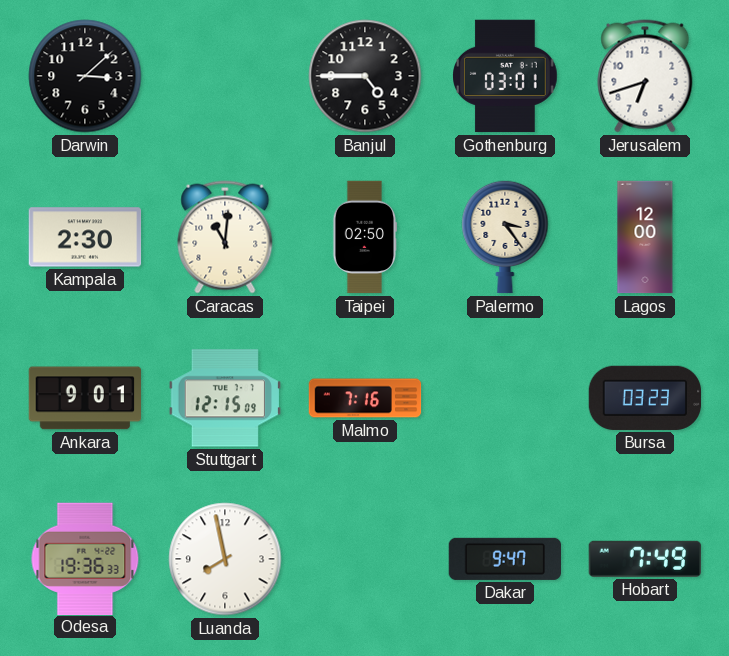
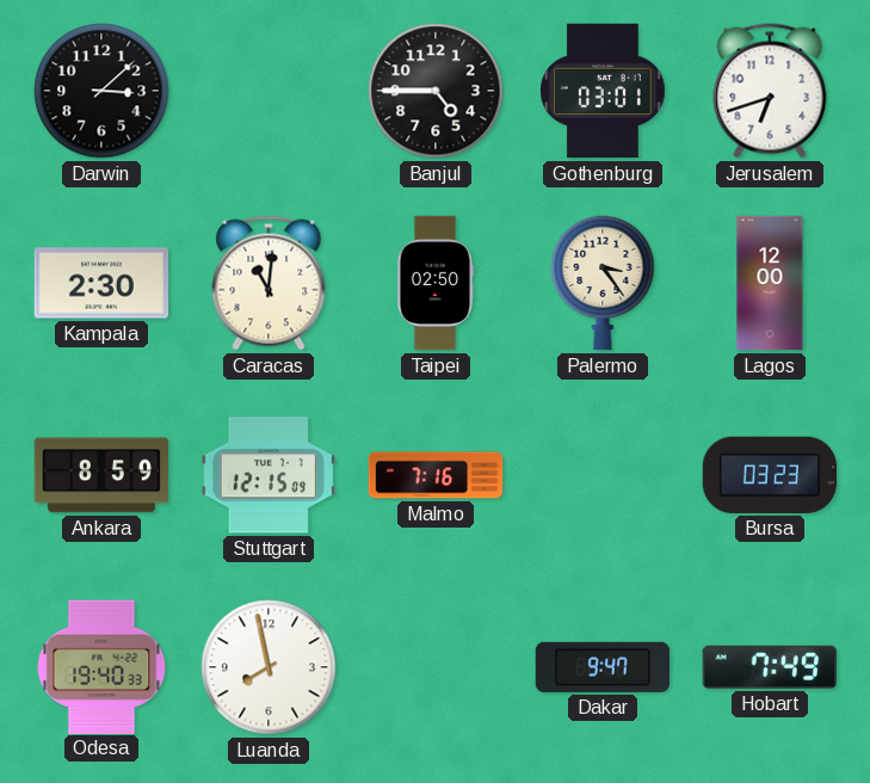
Ankara: 9:01 -> 8:59
Odesa: 19:36 -> 19:40
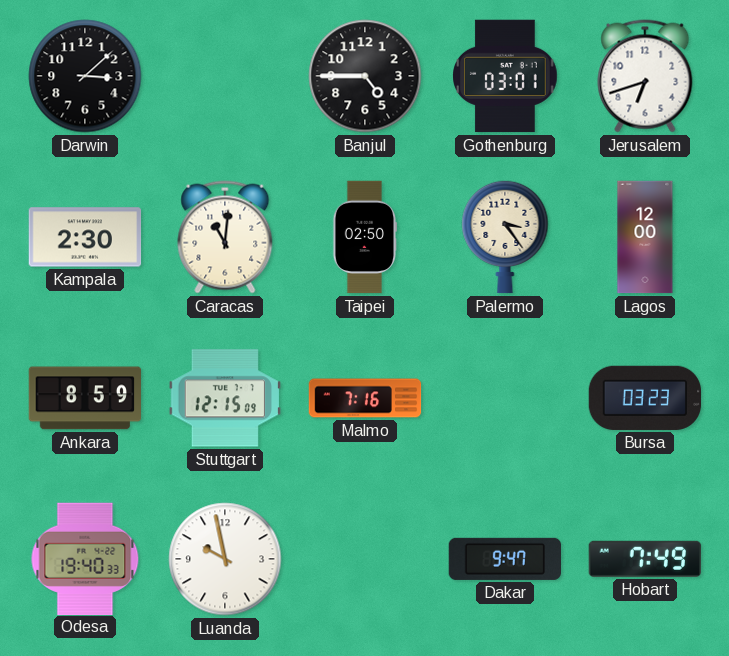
Luanda: 7:58 -> 9:58
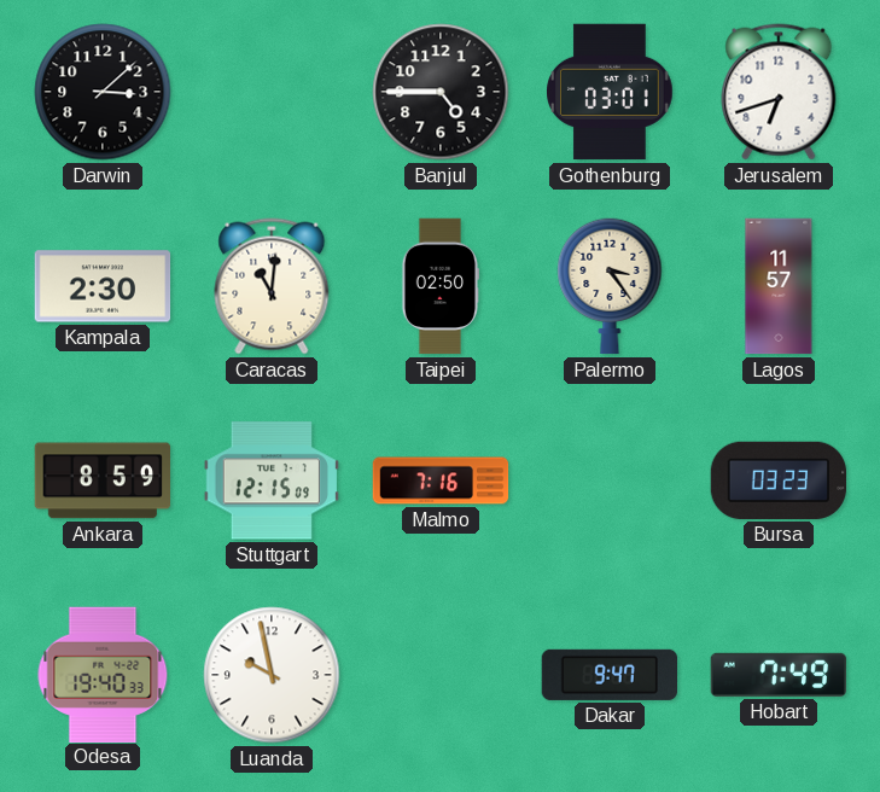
Lagos: 12:00 -> 11:57
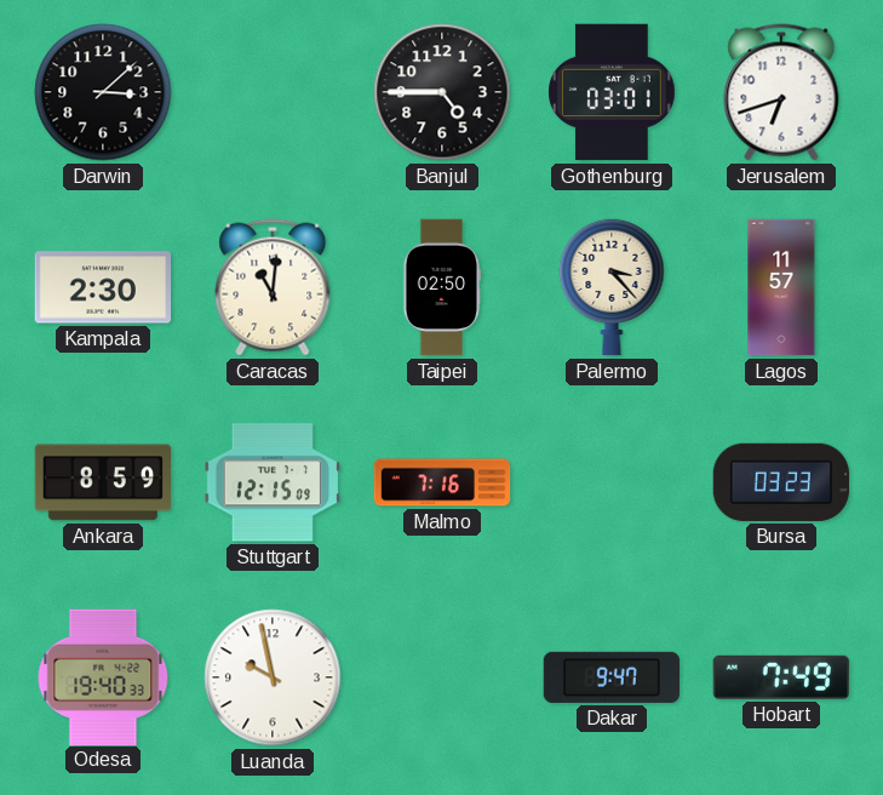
Palermo: 3:24 -> 3:23
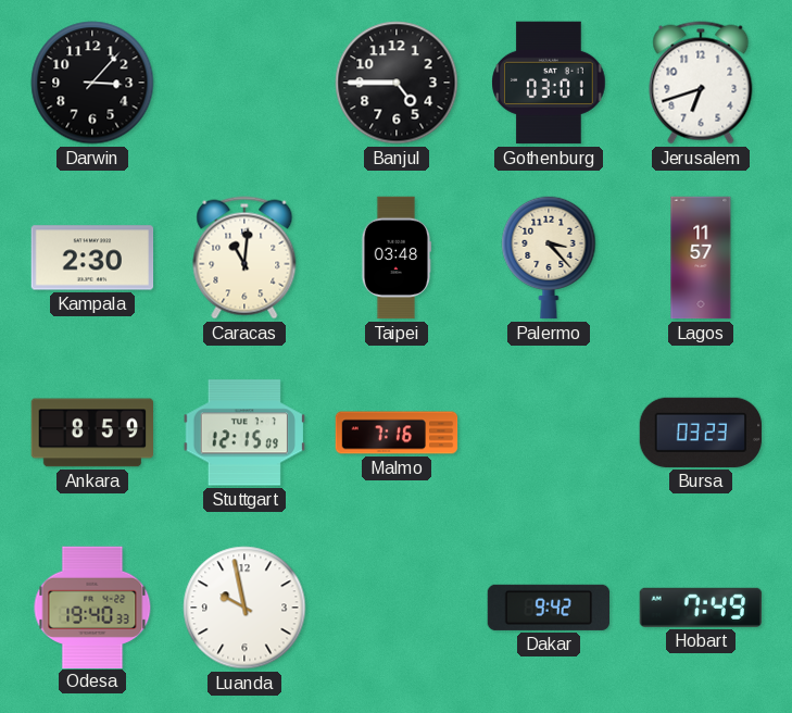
Darwin: 3:08 -> 3:07
Taipei: 02:50 -> 03:48
Dakar: 9:47 -> 9:42
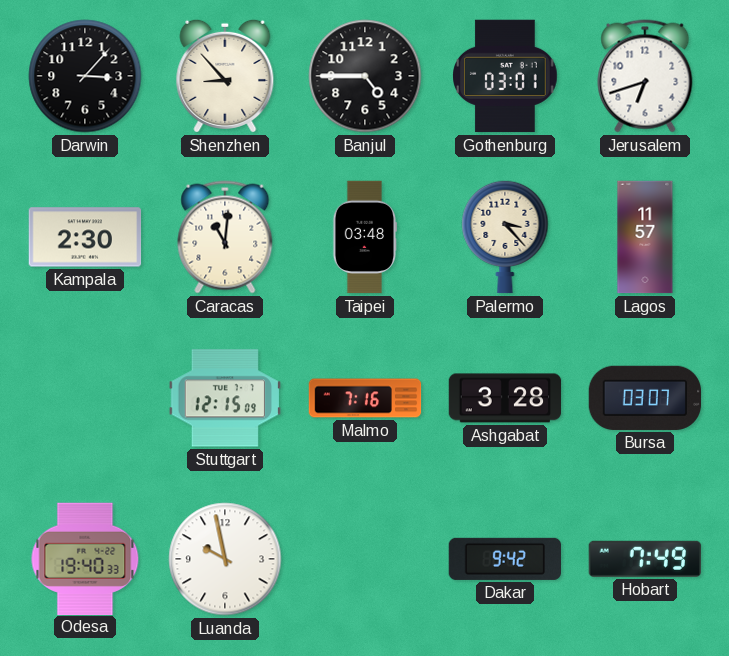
Shenzhen: none -> 8:53
Ankara: 8:59 -> none
Ashgabat: none -> 3:28
Bursa: 03:23 -> 03:07
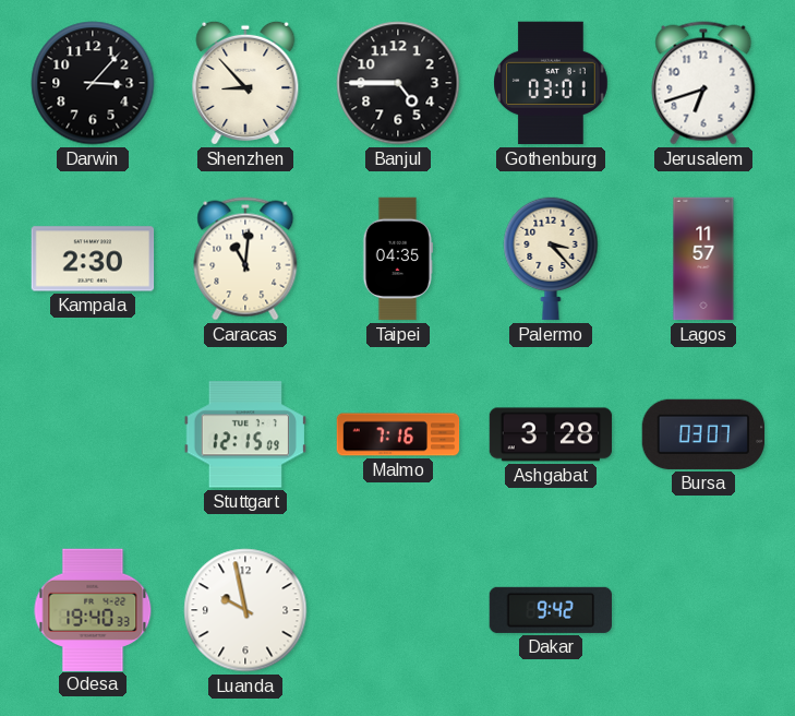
Taipei: 03:48 -> 04:35
Hobart: 7:49 -> none
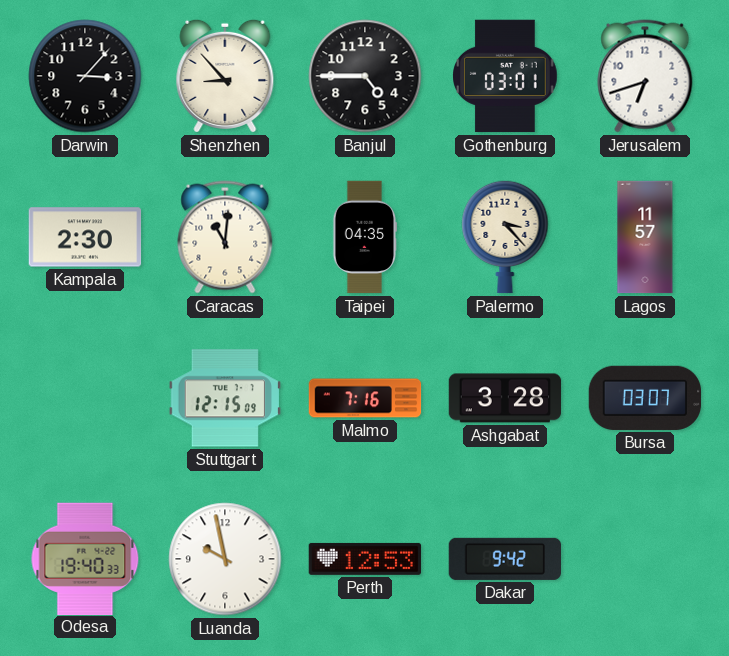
Perth: none -> 12:53
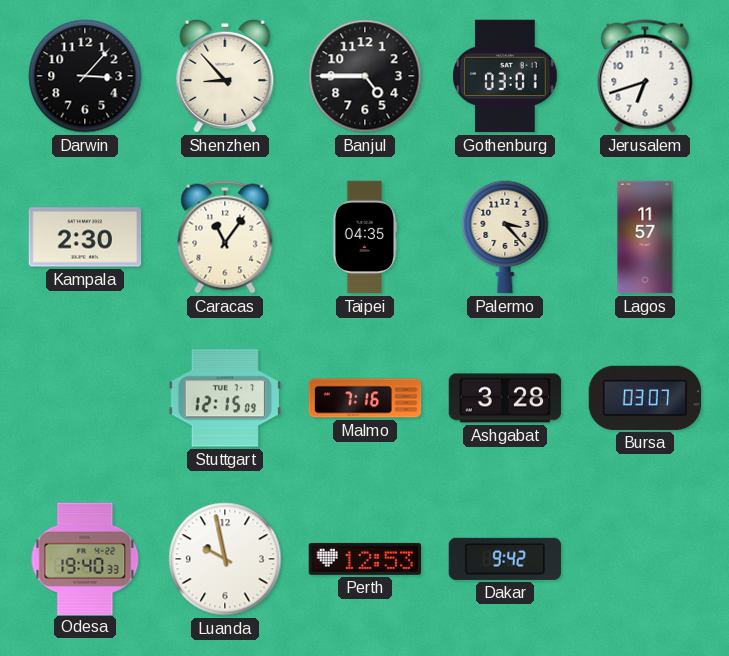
Caracas: 11:01 -> 11:06
